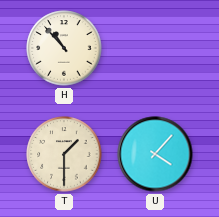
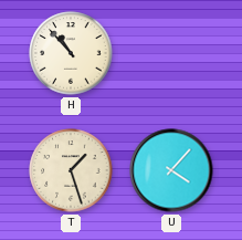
T: 1:30 -> 1:27
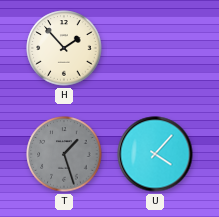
H: 10:53 -> 1:53
T dial: cream -> grey
